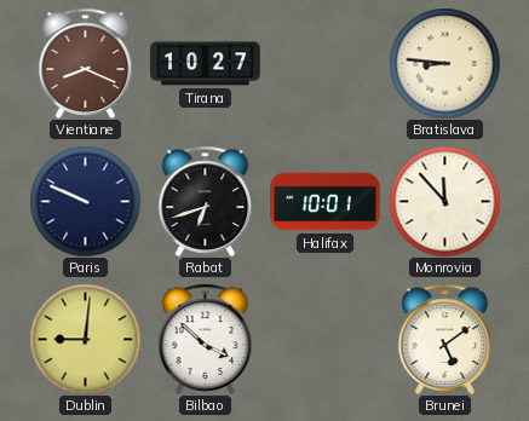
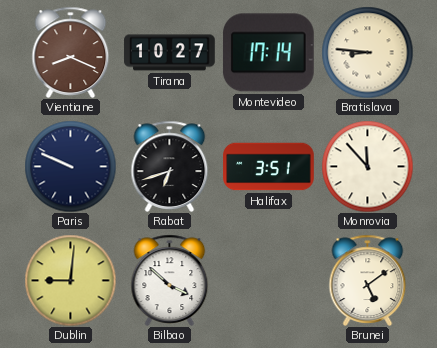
Montevideo: none -> 17:14
Halifax: 10:01 -> 3:51
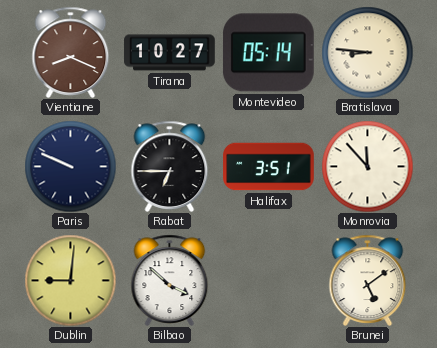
Montevideo: 17:14 -> 05:14
Rabat: 6:42 -> 6:45
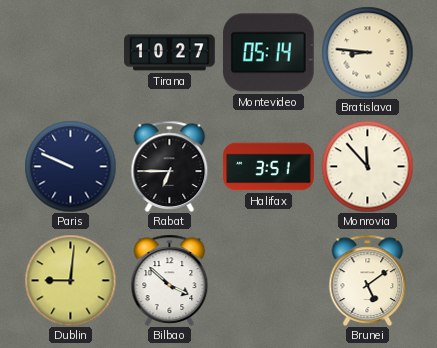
Vientiane: 8:19 -> none
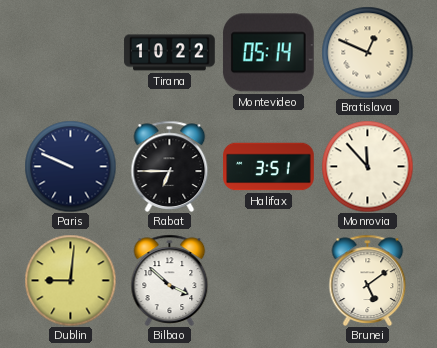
Tirana: 10:27 -> 10:22
Bratislava: 8:46 -> 12:49
